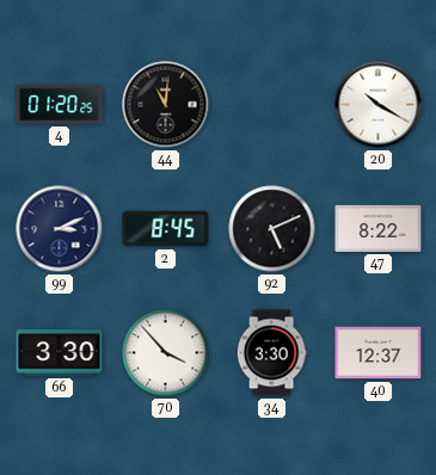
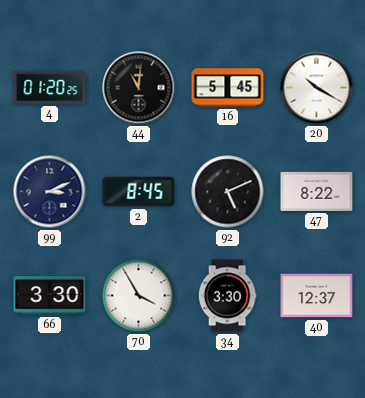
16: none -> 5:45
70: 3:53 -> 3:55
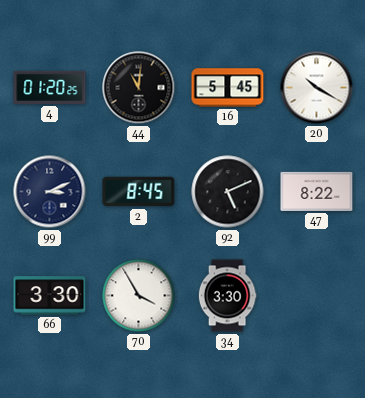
40: 12:37 -> none
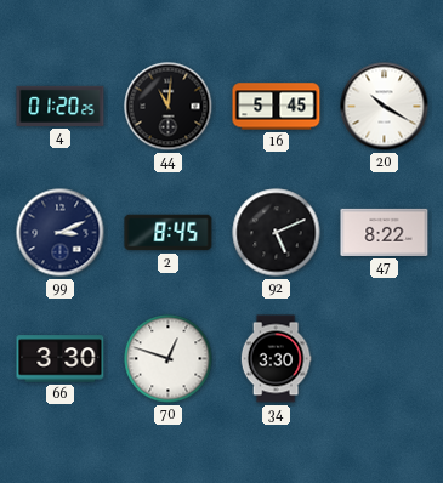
70: 3:55 -> 12:48
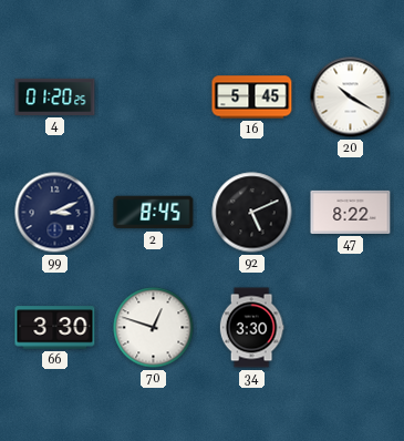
44: 11:01 -> none
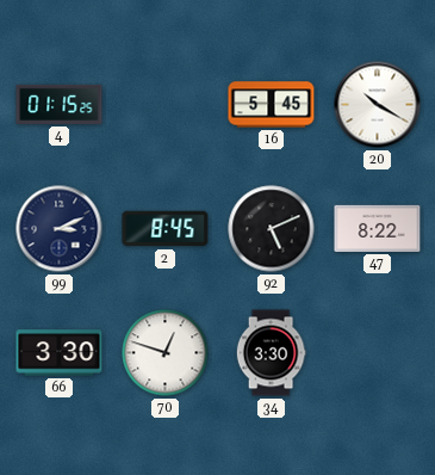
4: 01:20 -> 01:15
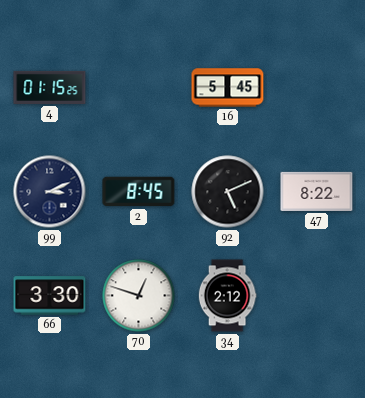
20: 10:20 -> none
34: 3:30 -> 2:12
